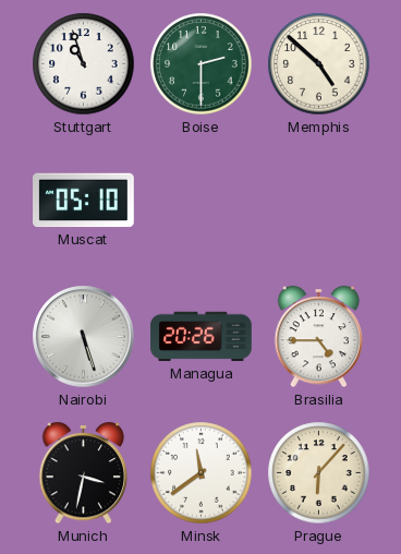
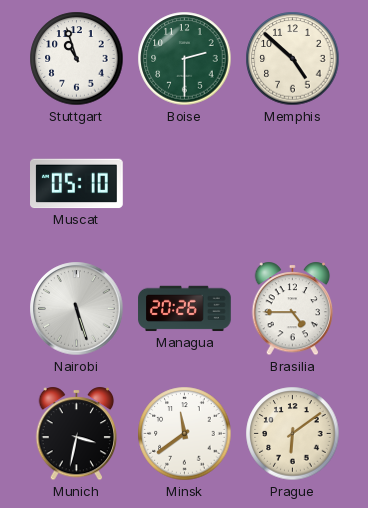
Prague: 6:07 -> 6:09
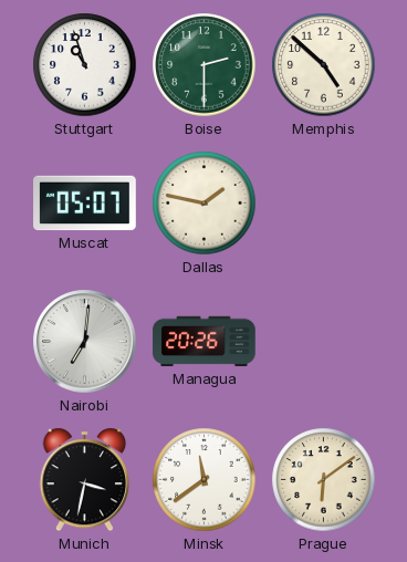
Muscat: 05:10 -> 05:07
Dallas: none -> 1:47
Nairobi: 5:27 -> 7:01
Brasilia: 4:45 -> none
